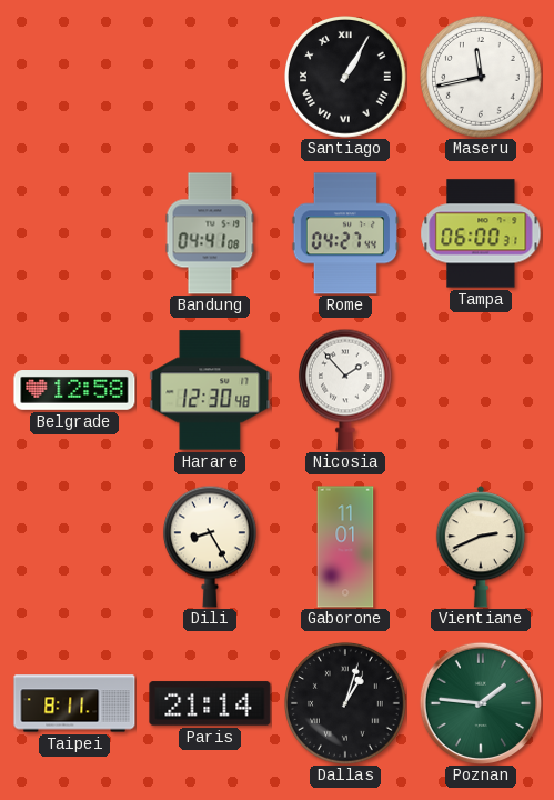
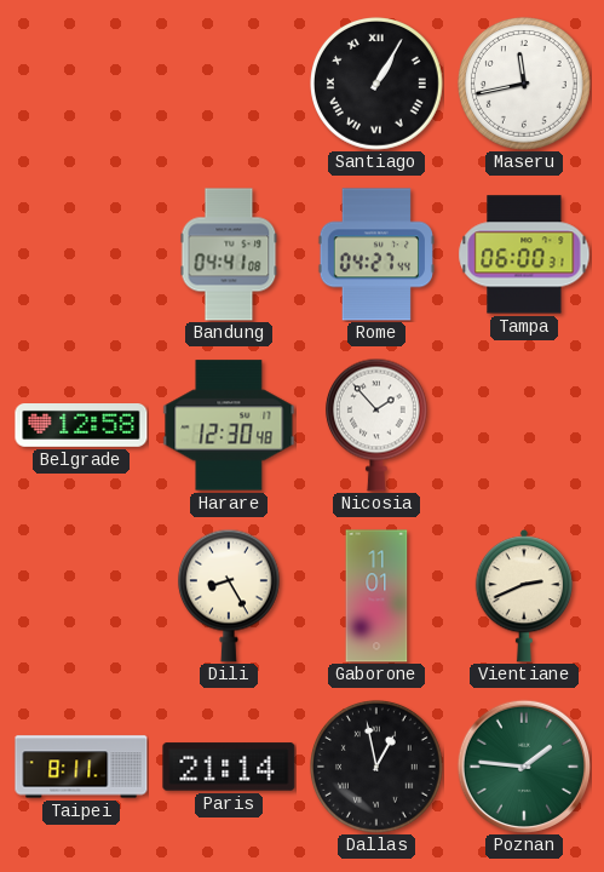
Dallas: 1:03 -> 12:58
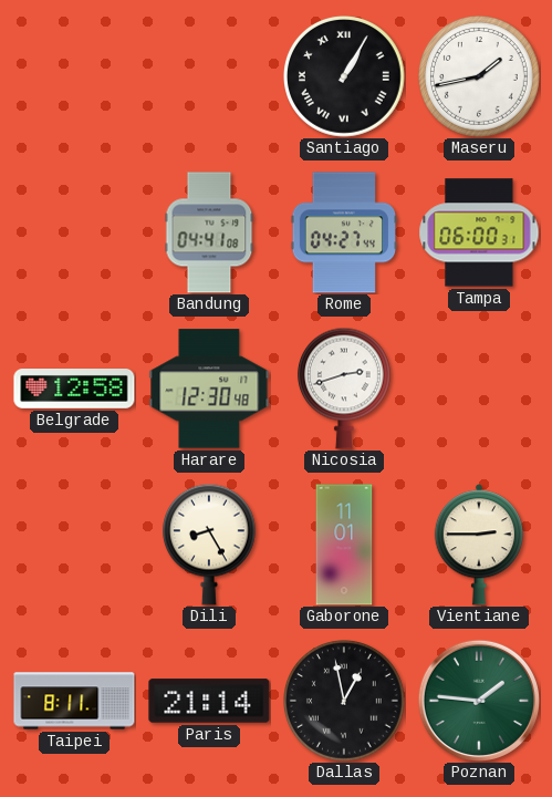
Maseru: 11:43 -> 1:43
Nicosia: 1:53 -> 2:42
Vientiane: 2:41 -> 2:45
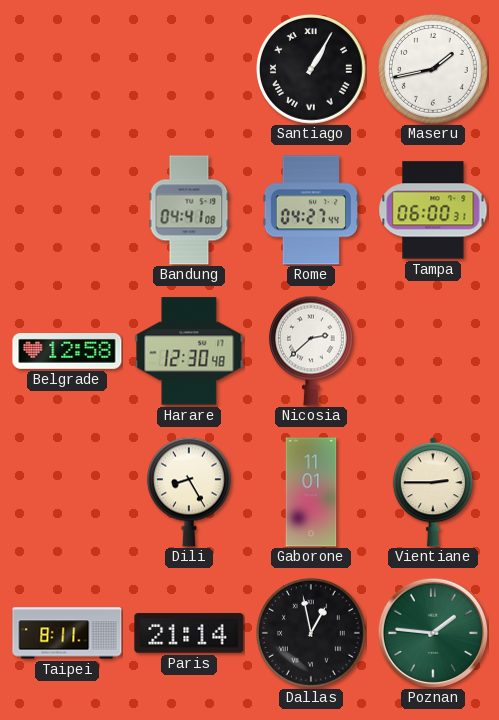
Nicosia: 2:42 -> 2:38
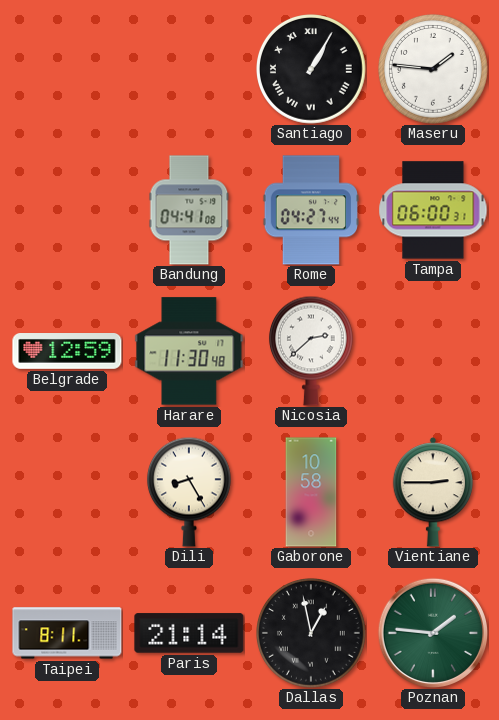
Maseru: 1:43 -> 1:46
Belgrade: 12:58 -> 12:59
Harare: 12:30 -> 11:30
Gaborone: 11:01 -> 10:58
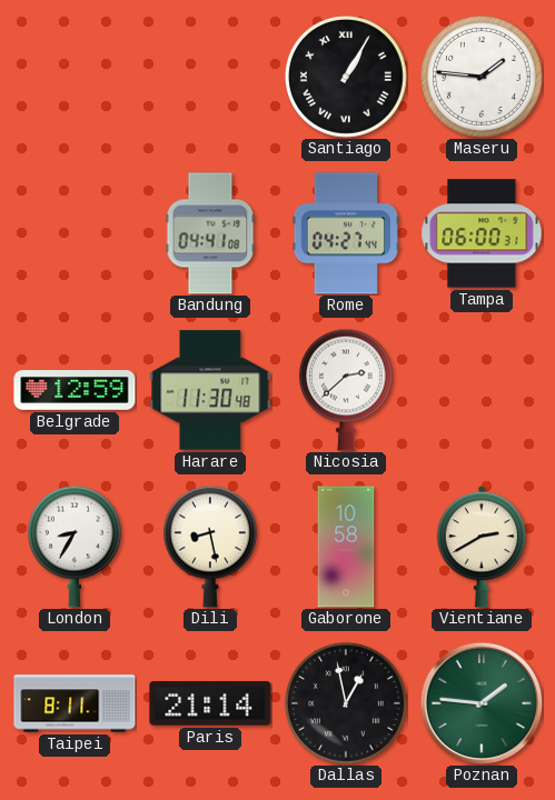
London: none -> 8:35
Dili: 8:25 -> 8:28
Vientiane: 2:45 -> 2:40
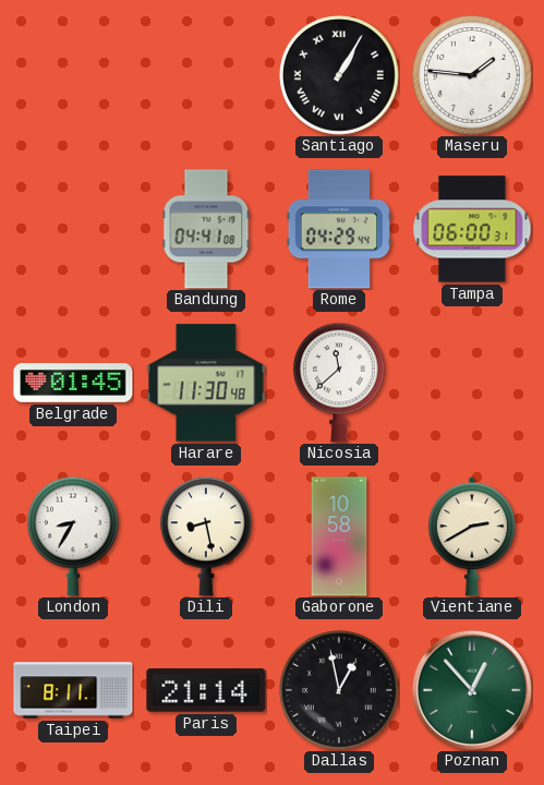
Rome: 04:27 -> 04:29
Belgrade: 12:59 -> 01:45
Nicosia: 2:38 -> 11:38
Poznan: 1:46 -> 12:53
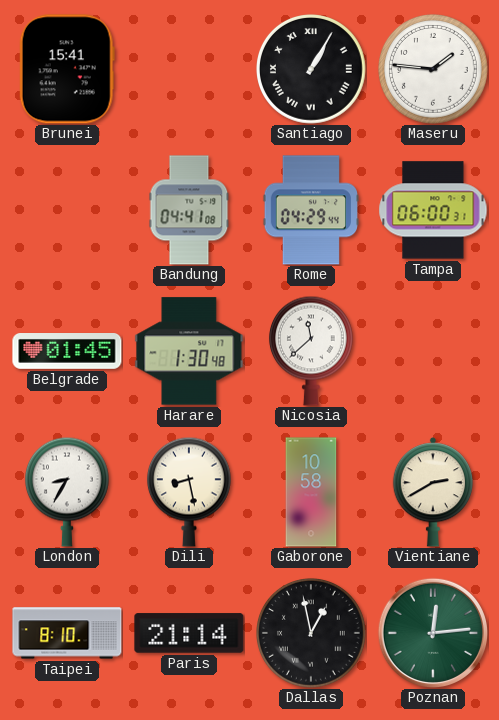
Brunei: none -> 15:41
Harare: 11:30 -> 1:30
Taipei: 8:11 -> 8:10
Poznan: 12:53 -> 12:14
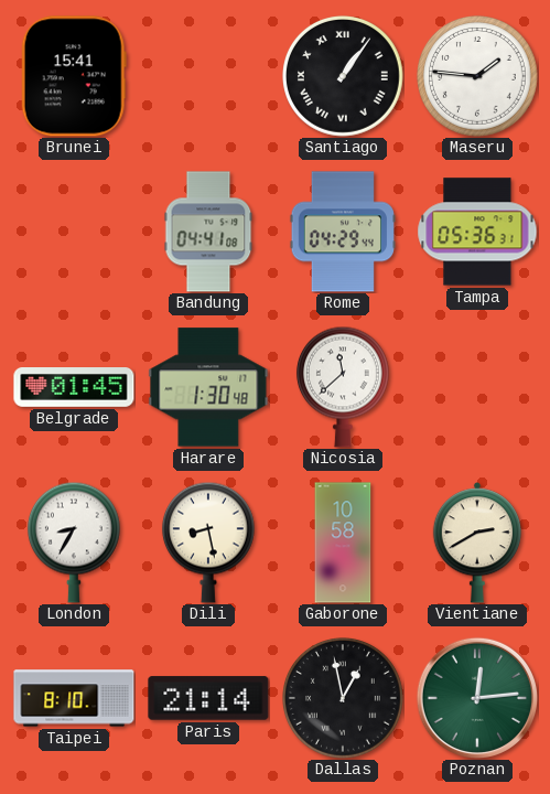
Santiago: 1:05 -> 1:06
Tampa: 06:00 -> 05:36
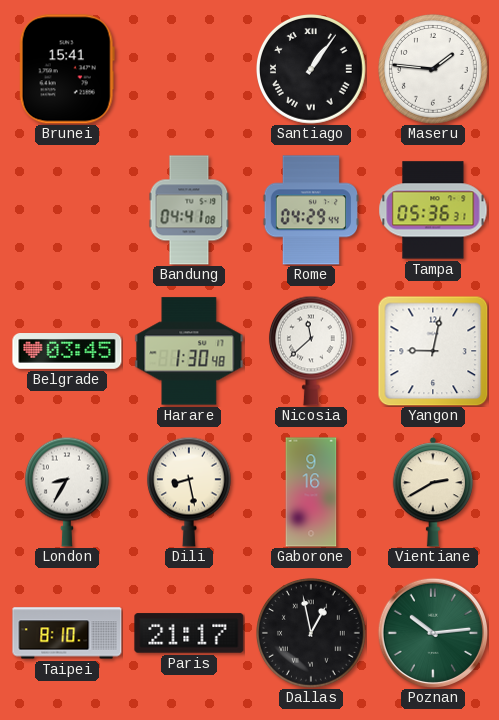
Belgrade: 01:45 -> 03:45
Yangon: none -> 9:02
Gaborone: 10:58 -> 9:16
Paris: 21:14 -> 21:17
Poznan: 12:14 -> 10:14
